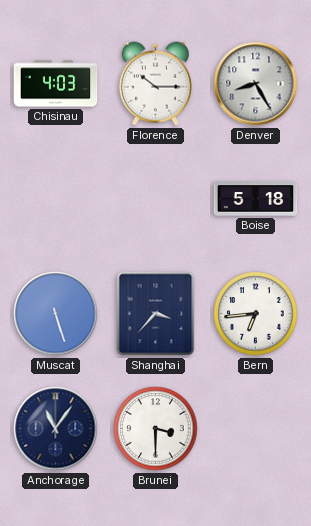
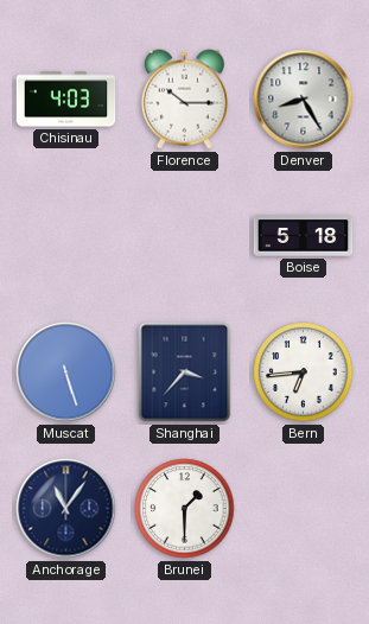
Brunei: 3:30 -> 1:30
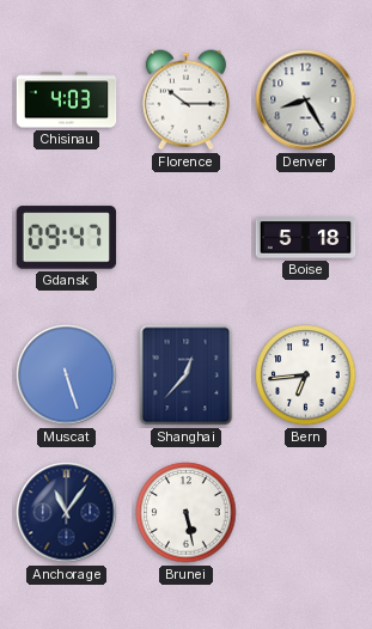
Gdansk: none -> 09:47
Shanghai: 3:37 -> 12:37
Brunei: 1:30 -> 5:28
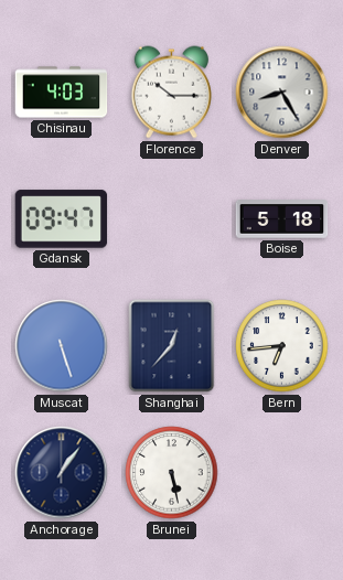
Anchorage: 11:06 -> 1:06
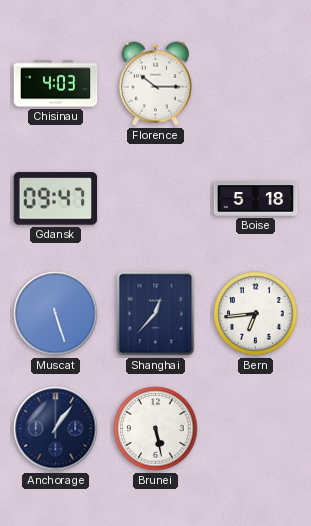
Denver: 8:25 -> none
